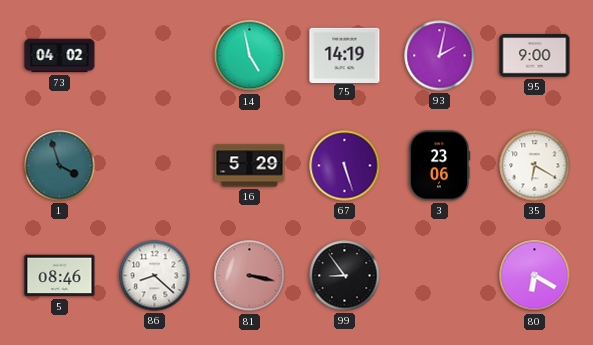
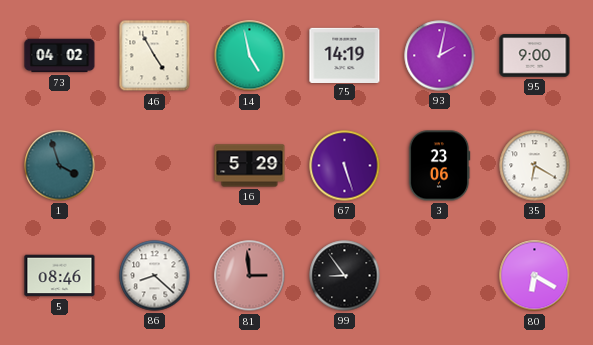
46: none -> 4:55
81: 3:17 -> 2:59
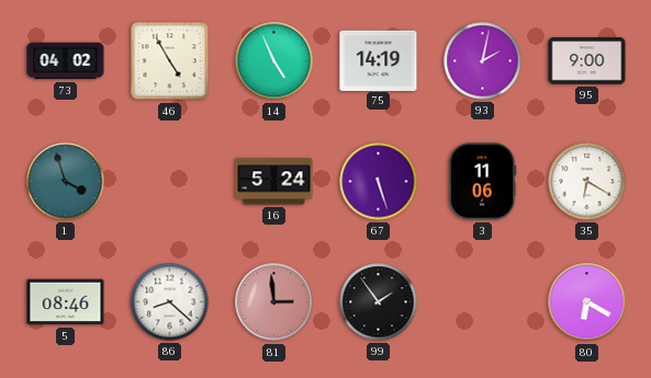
14: 4:58 -> 4:56
16: 5:29 -> 5:24
3: 23:06 -> 11:06
99: 8:54 -> 1:54
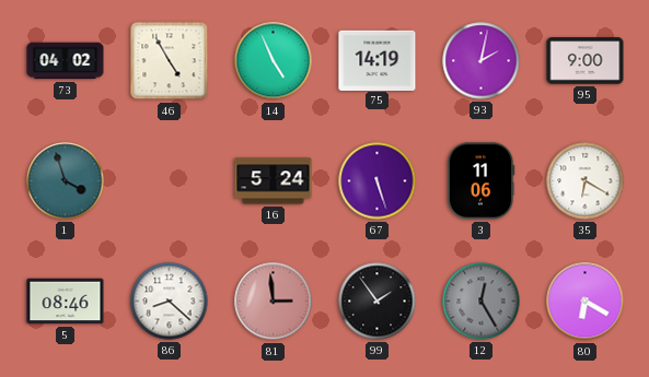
12: none -> 12:25
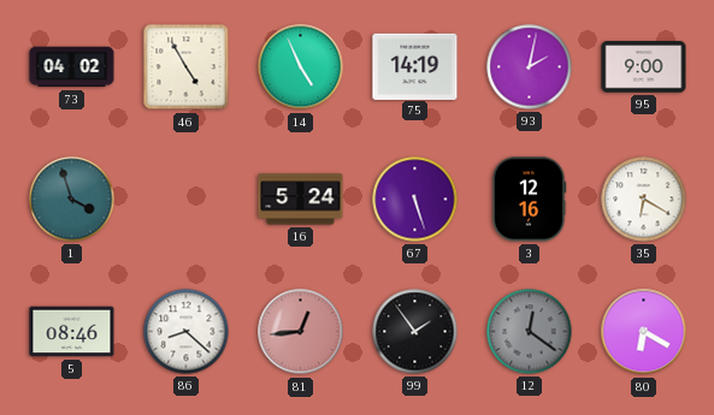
3: 11:06 -> 12:16
81: 2:59 -> 12:44
12: 12:25 -> 12:21
